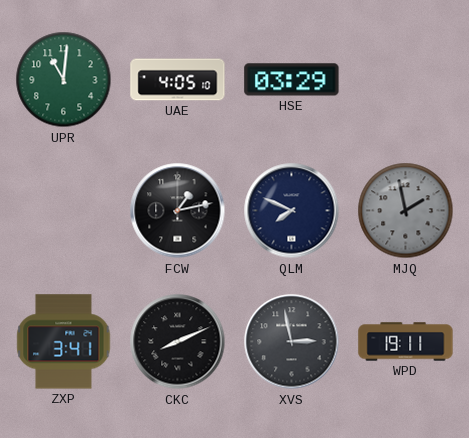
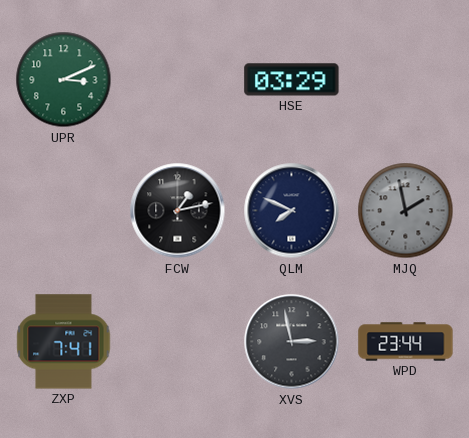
UPR: 11:01 -> 3:11
UAE: 4:05 -> none
ZXP: 3:41 -> 7:41
CKC: 8:11 -> none
WPD: 19:11 -> 23:44
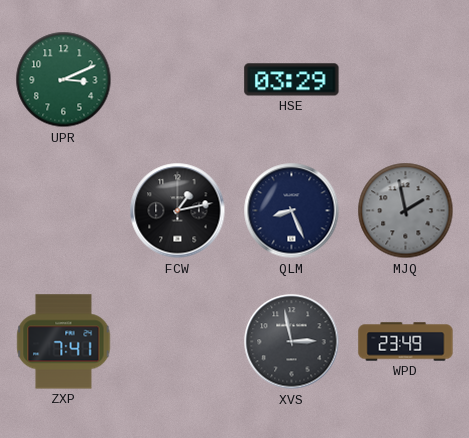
QLM: 7:49 -> 8:26
WPD: 23:44 -> 23:49
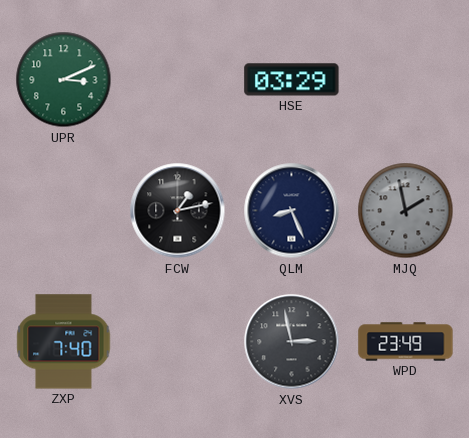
ZXP: 7:41 -> 7:40
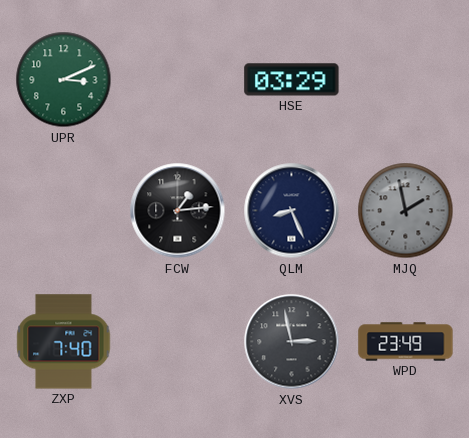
FCW: 1:13 -> 1:14
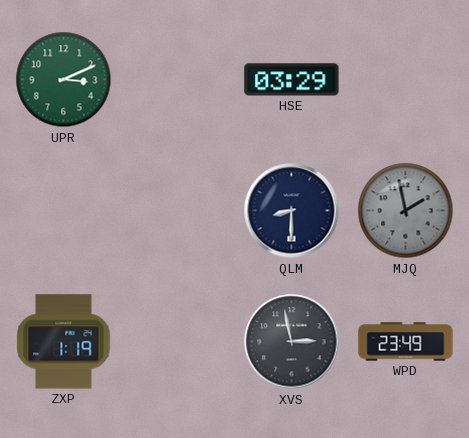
FCW: 1:14 -> none
QLM: 8:26 -> 8:30
ZXP: 7:40 -> 1:19
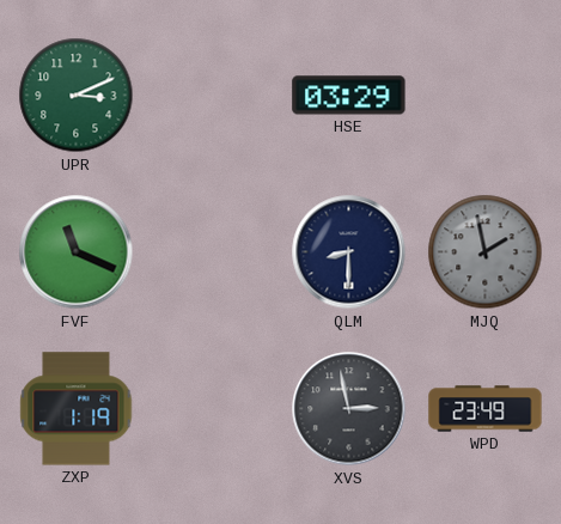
FVF: none -> 11:19
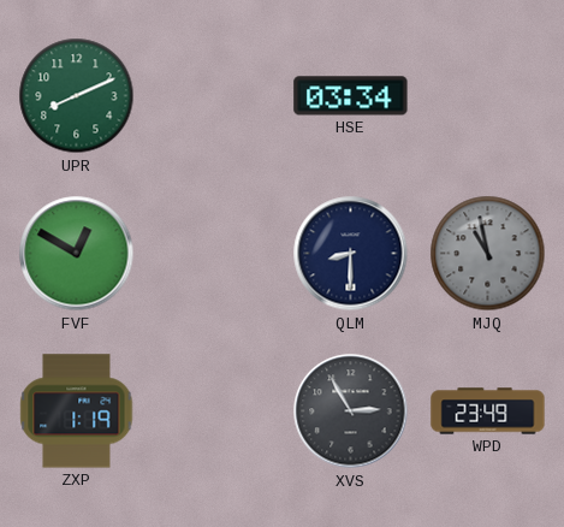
UPR: 3:11 -> 8:11
HSE: 03:29 -> 03:34
FVF: 11:19 -> 12:50
MJQ: 1:58 -> 10:58
XVS: 2:58 -> 2:55
